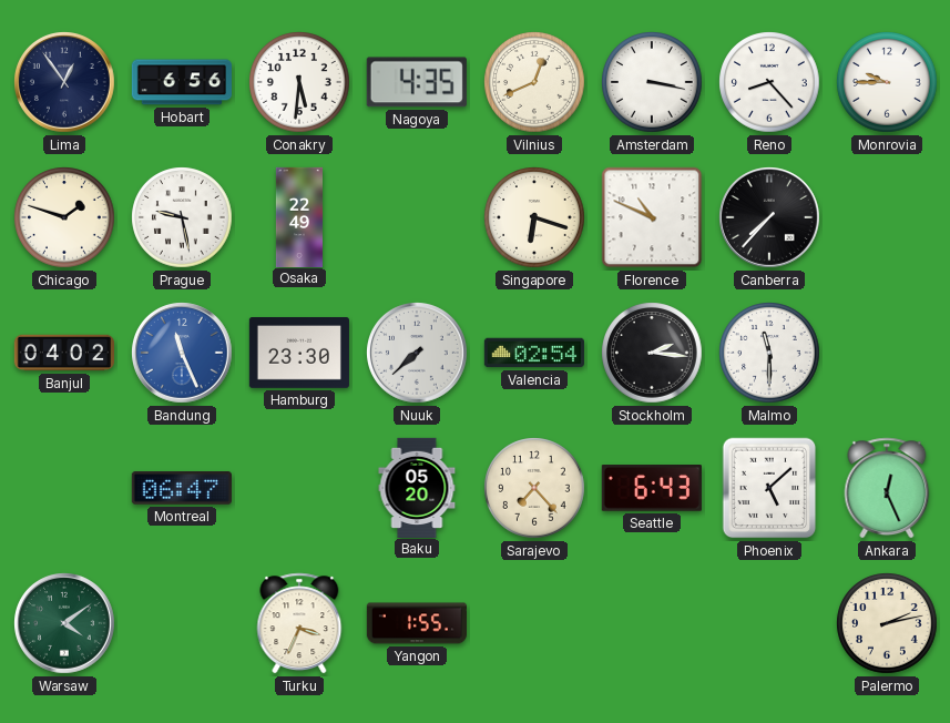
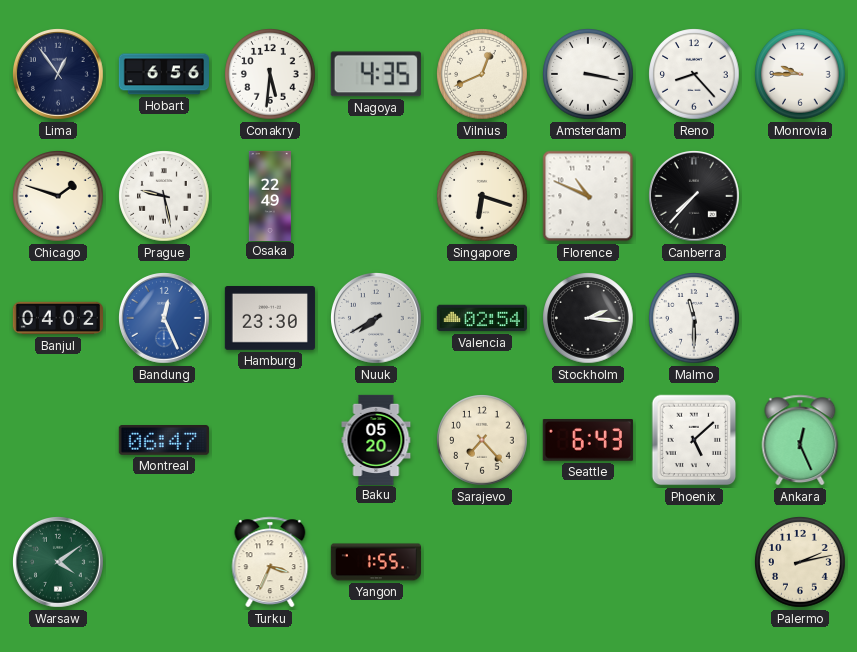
Bandung: 11:26 -> 12:26
Nuuk: 7:38 -> 7:40
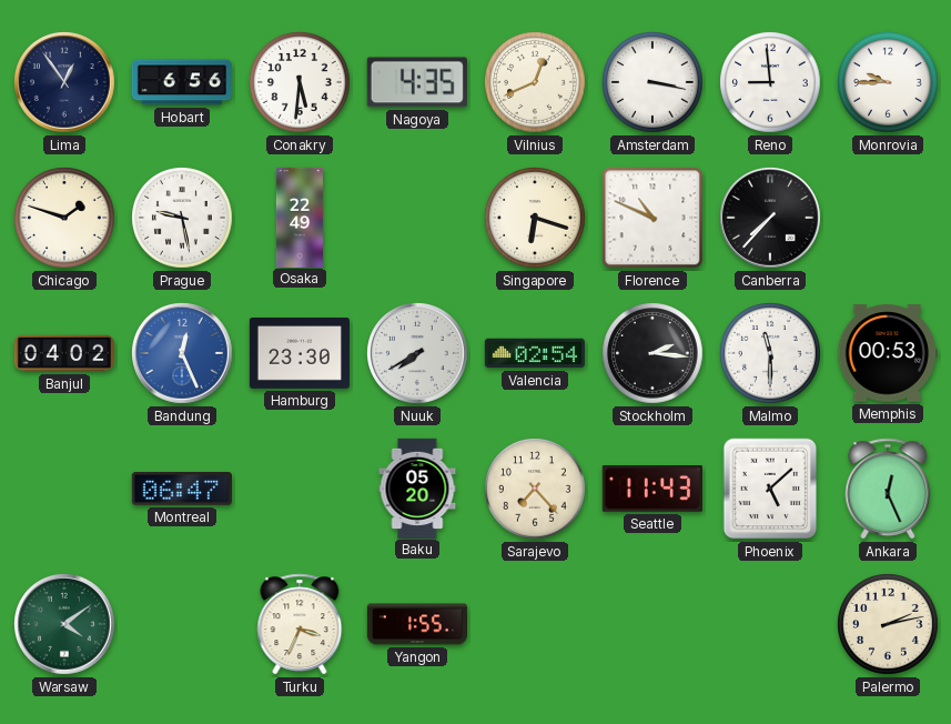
Reno: 8:23 -> 8:59
Memphis: none -> 00:53
Seattle: 6:43 -> 11:43
